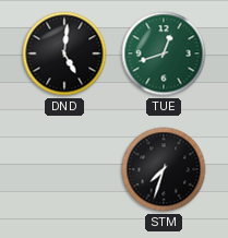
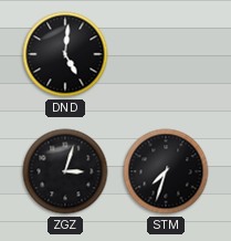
TUE: 12:42 -> none
ZGZ: none -> 3:03
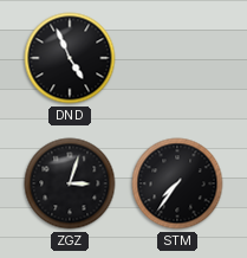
DND: 5:01 -> 4:56
STM: 7:33 -> 7:36
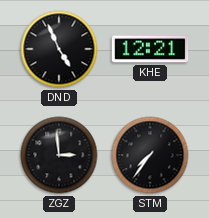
KHE: none -> 12:21
ZGZ: 3:03 -> 2:59
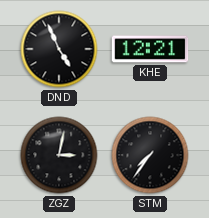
ZGZ: 2:59 -> 3:02
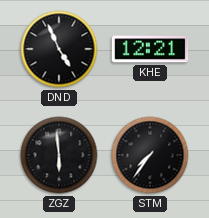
ZGZ: 3:02 -> 5:59
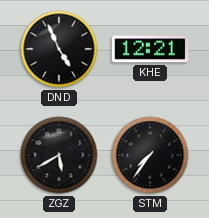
ZGZ: 5:59 -> 5:40
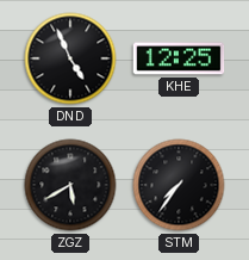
KHE: 12:21 -> 12:25
